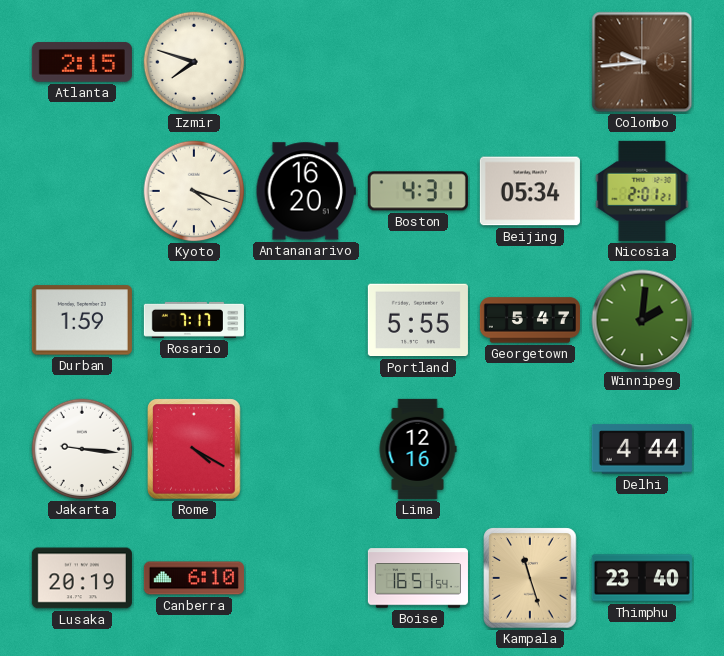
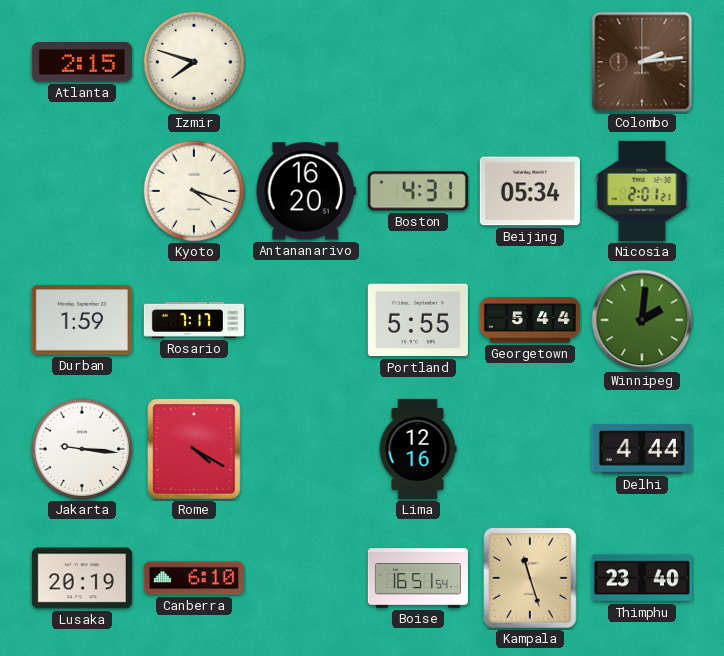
Colombo: 9:44 -> 2:14
Georgetown: 5:47 -> 5:44
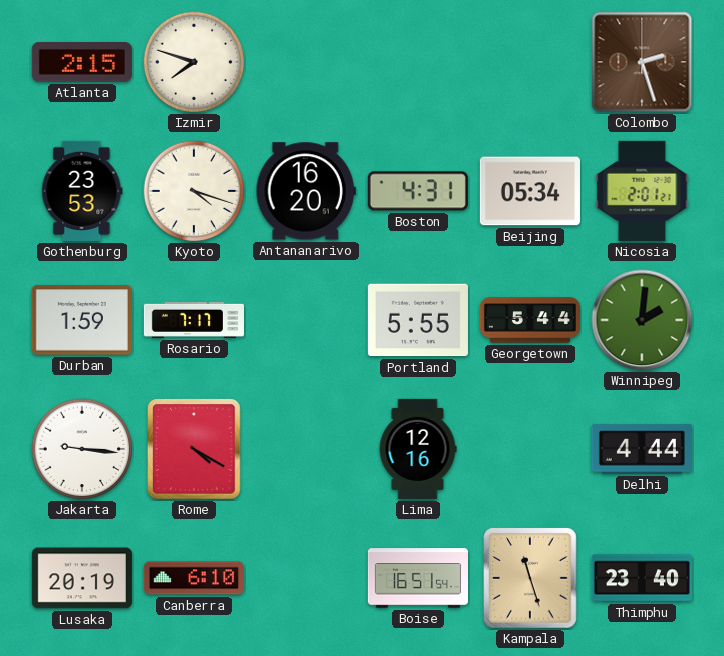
Colombo: 2:14 -> 2:27
Gothenburg: none -> 23:53
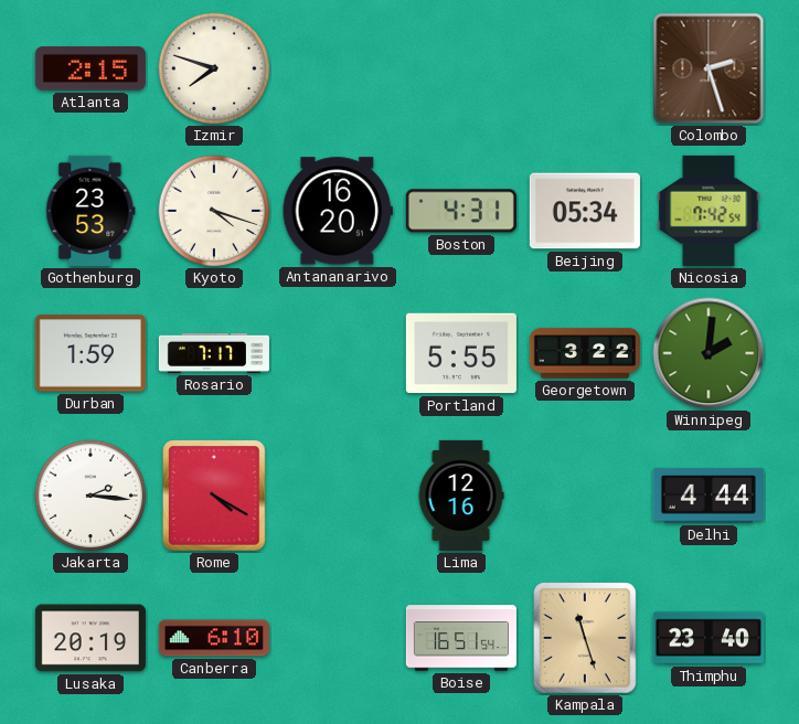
Nicosia: 2:01 -> 7:42
Georgetown: 5:44 -> 3:22
Jakarta: 9:16 -> 2:16
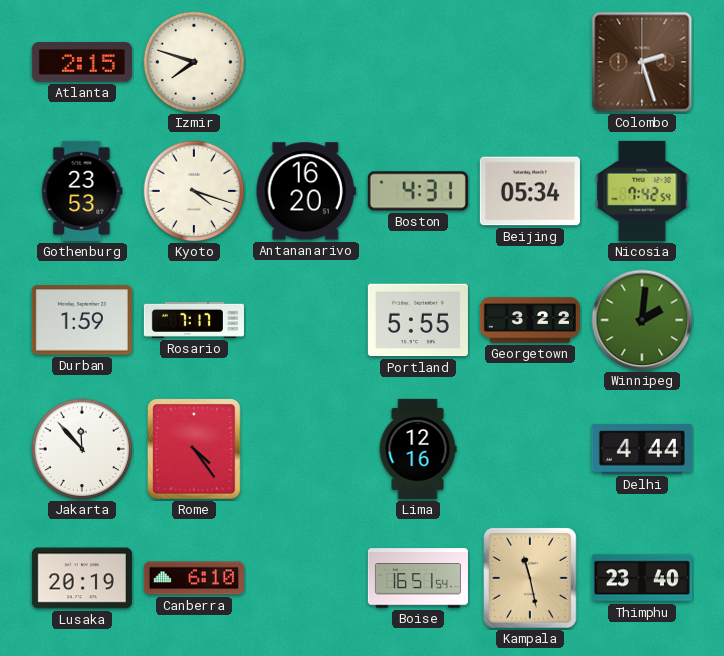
Jakarta: 2:16 -> 11:53
Rome: 4:20 -> 4:24
Kampala: 11:27 -> 11:28
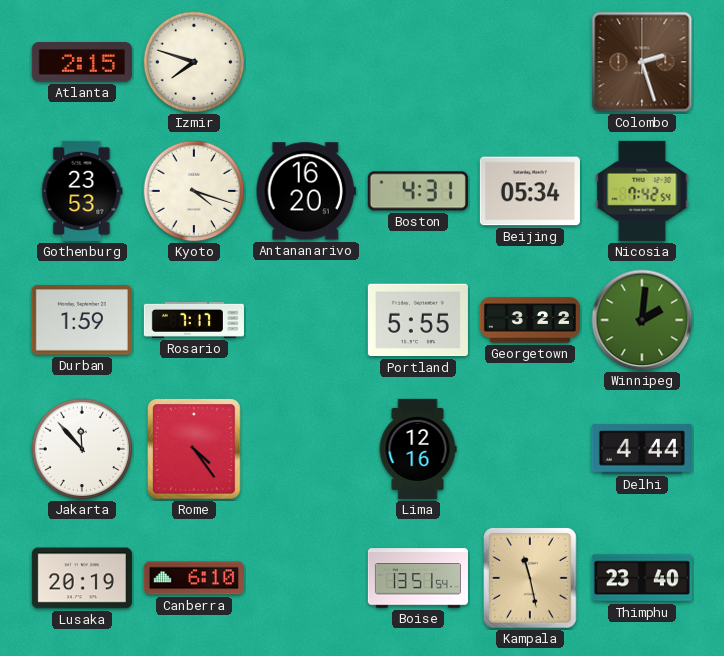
Boise: 16:51 -> 13:51
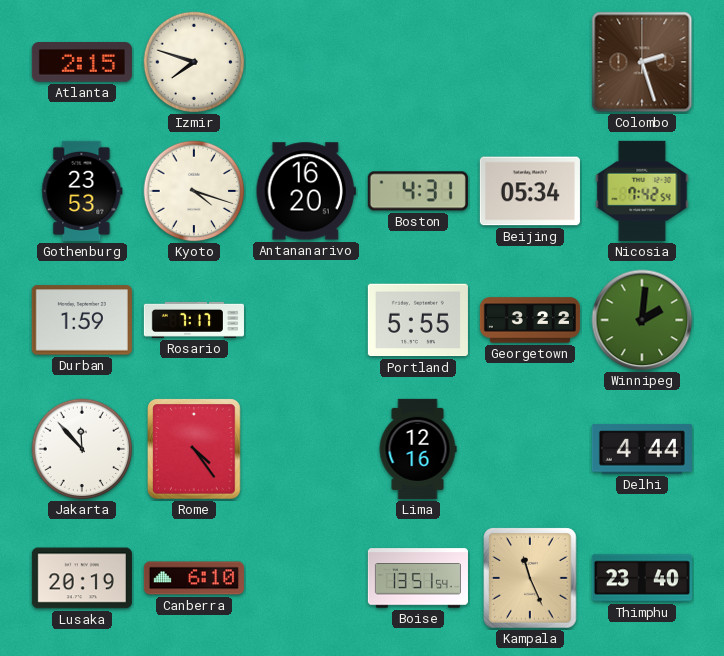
Kampala: 11:28 -> 11:26
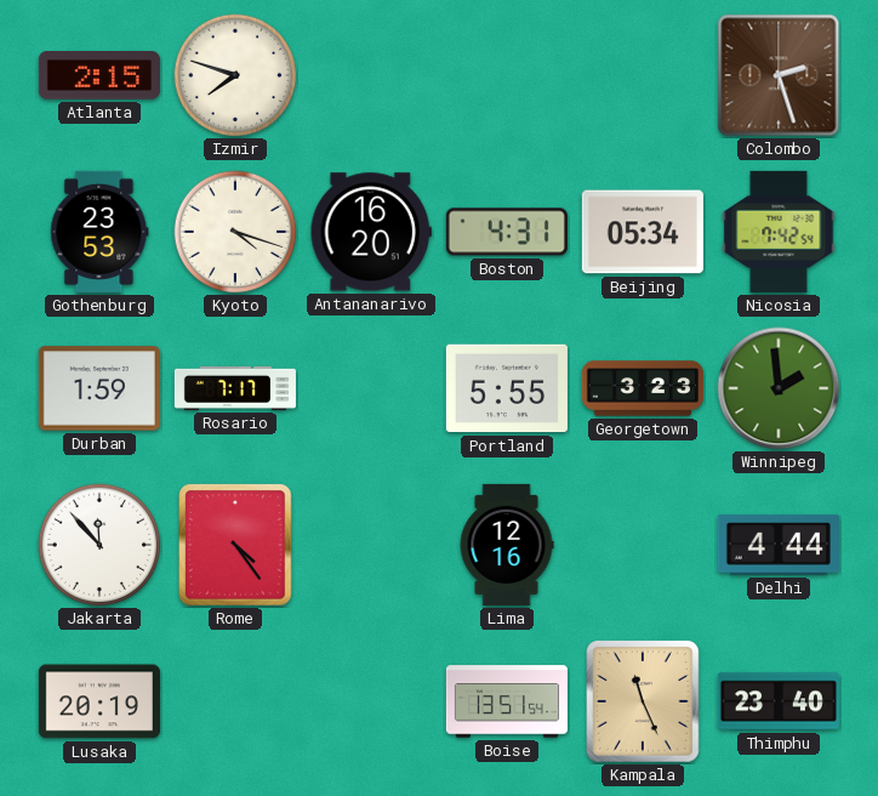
Georgetown: 3:22 -> 3:23
Winnipeg: 2:01 -> 1:59
Canberra: 6:10 -> none
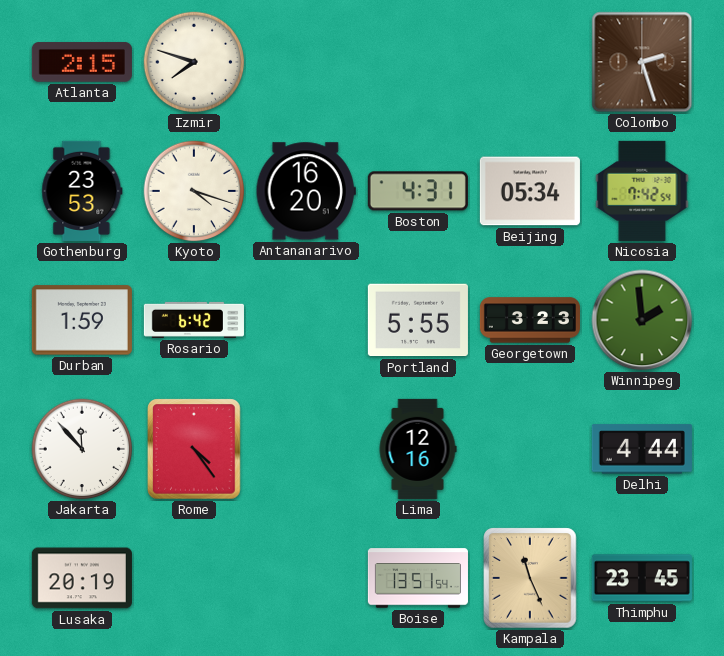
Rosario: 7:17 -> 6:42
Thimphu: 23:40 -> 23:45
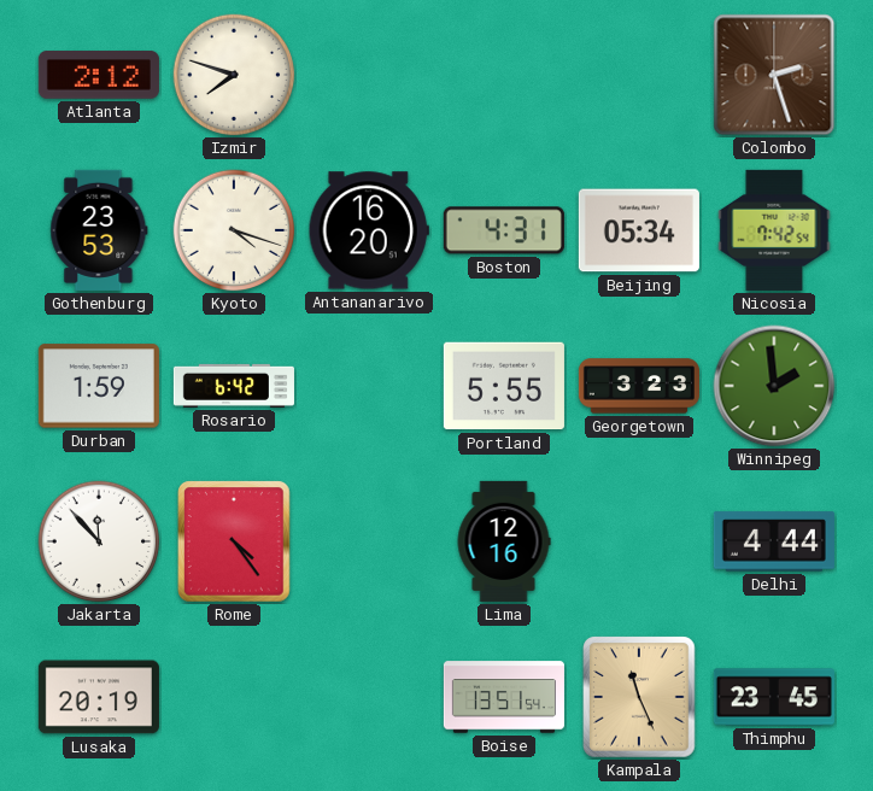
Atlanta: 2:15 -> 2:12
